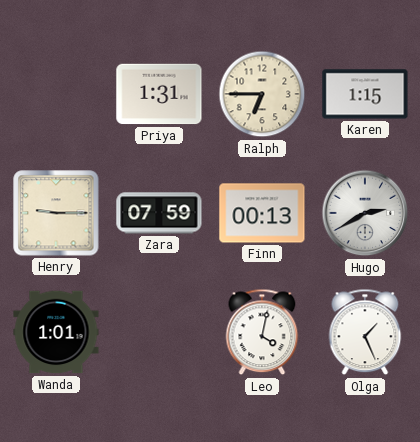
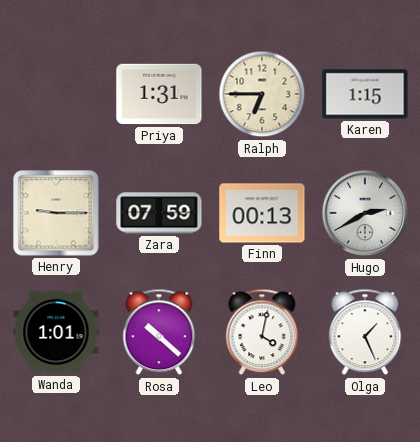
Rosa: none -> 10:22
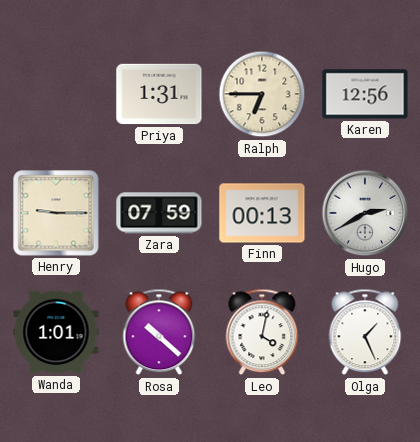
Karen: 1:15 -> 12:56
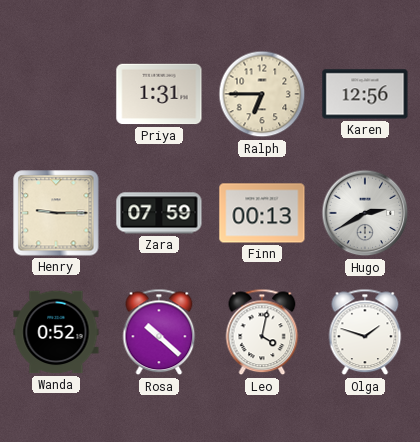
Wanda: 1:01 -> 0:52
Olga: 1:26 -> 1:48
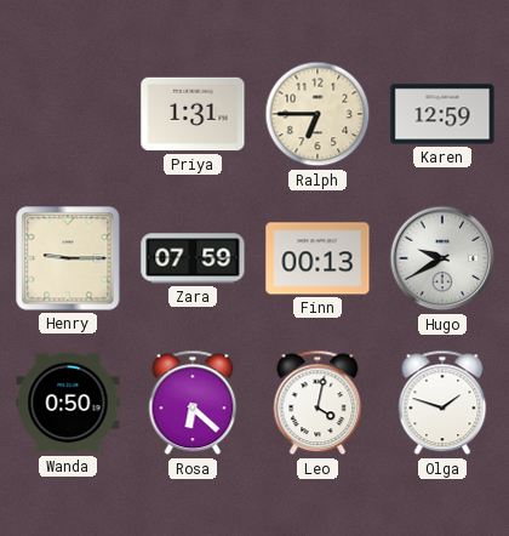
Karen: 12:56 -> 12:59
Hugo: 2:40 -> 9:40
Wanda: 0:52 -> 0:50
Rosa: 10:22 -> 6:22
